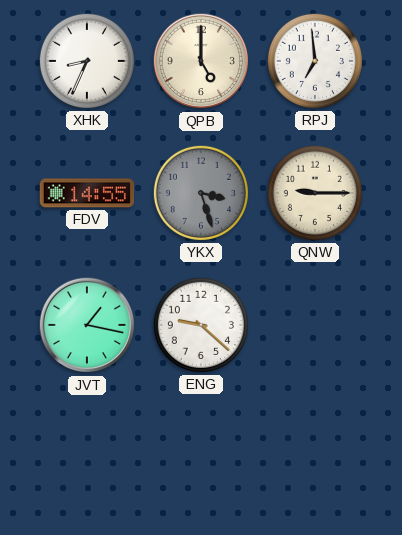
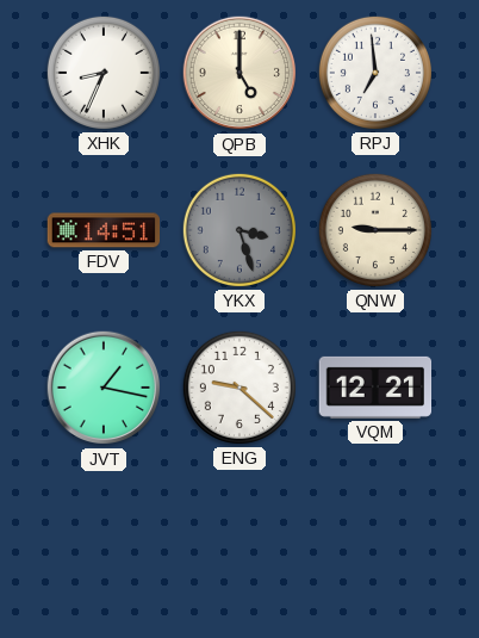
FDV: 14:55 -> 14:51
VQM: none -> 12:21
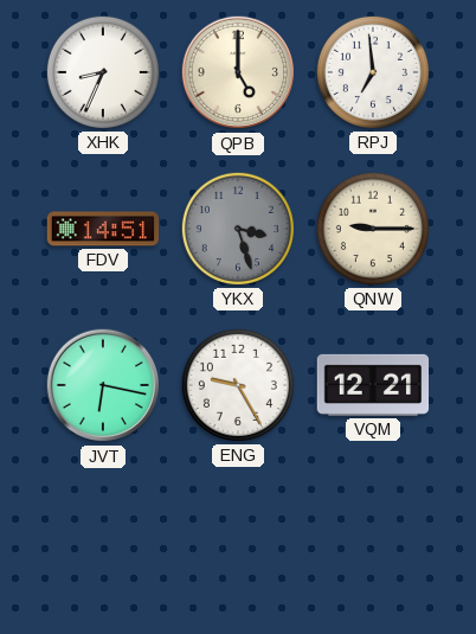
JVT: 1:17 -> 6:17
ENG: 9:22 -> 9:25
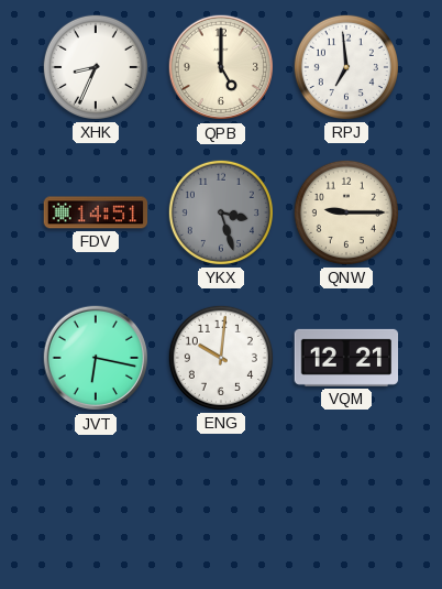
ENG: 9:25 -> 10:01
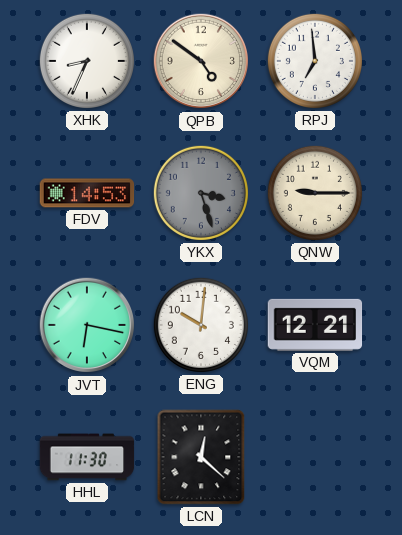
QPB: 5:00 -> 4:51
FDV: 14:51 -> 14:53
HHL: none -> 11:30
LCN: none -> 12:22
